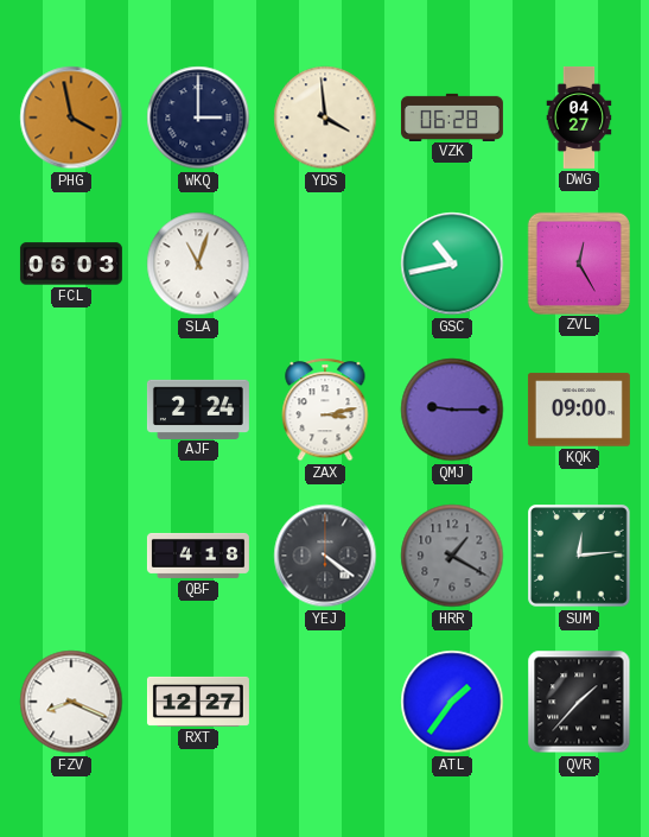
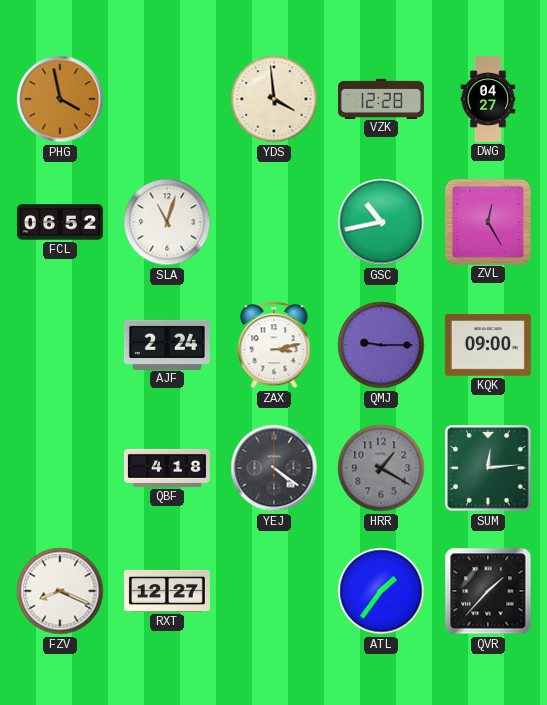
WKQ: 3:00 -> none
VZK: 06:28 -> 12:28
FCL: 06:03 -> 06:52
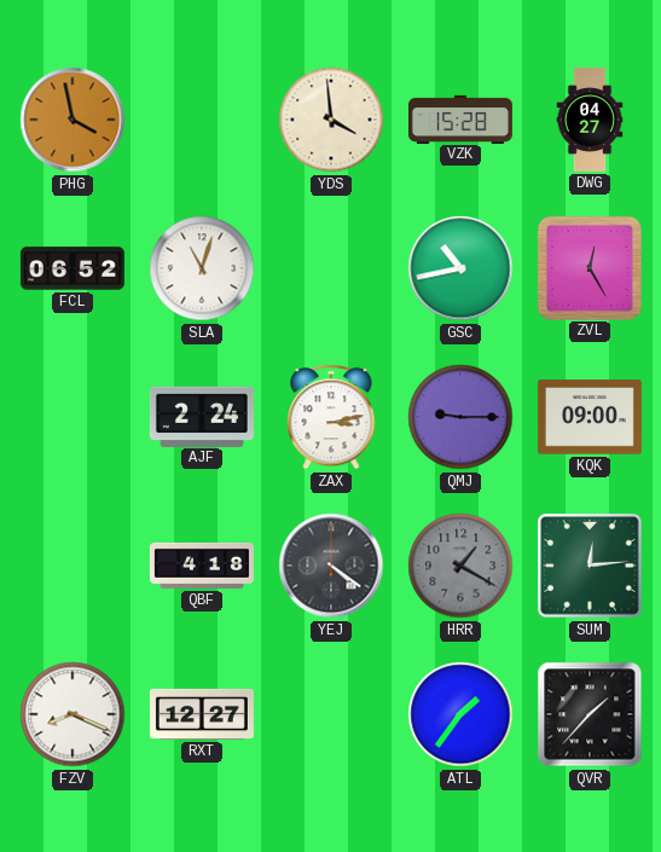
VZK: 12:28 -> 15:28
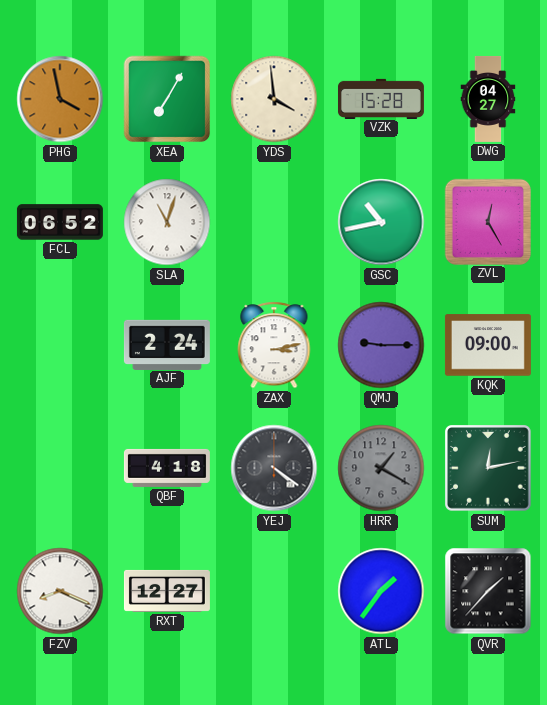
XEA: none -> 7:05
SUM: 12:14 -> 12:13
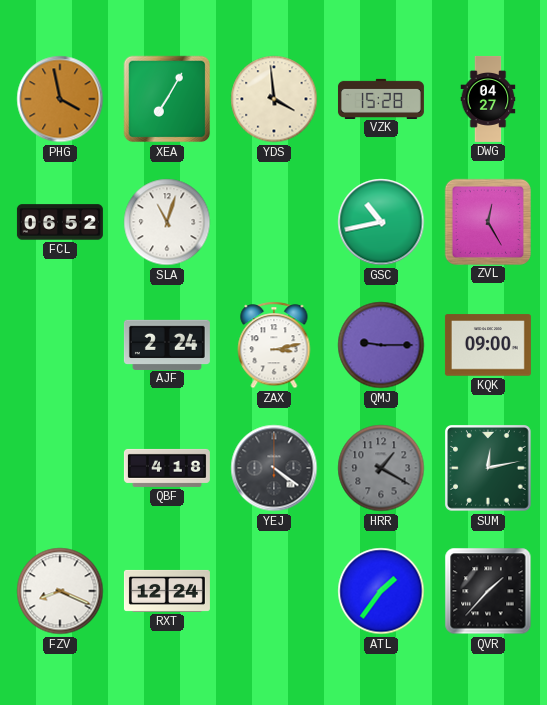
RXT: 12:27 -> 12:24
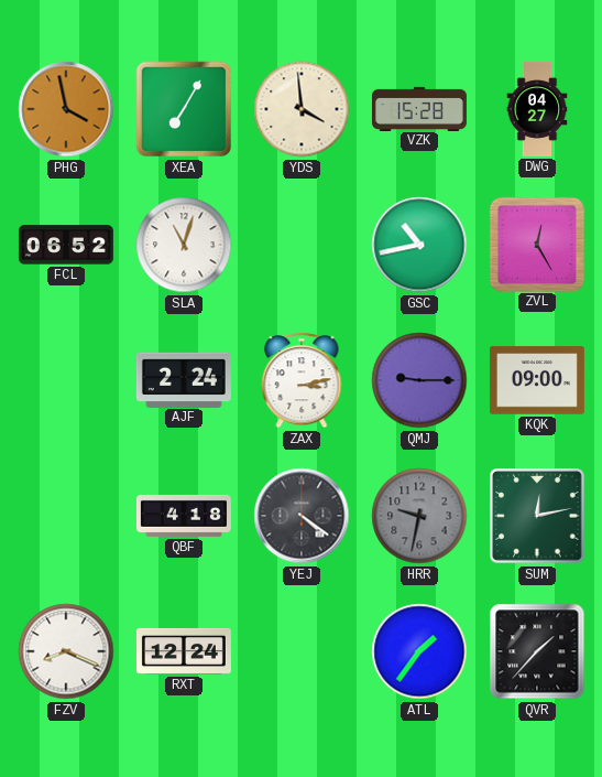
HRR: 1:20 -> 9:32
